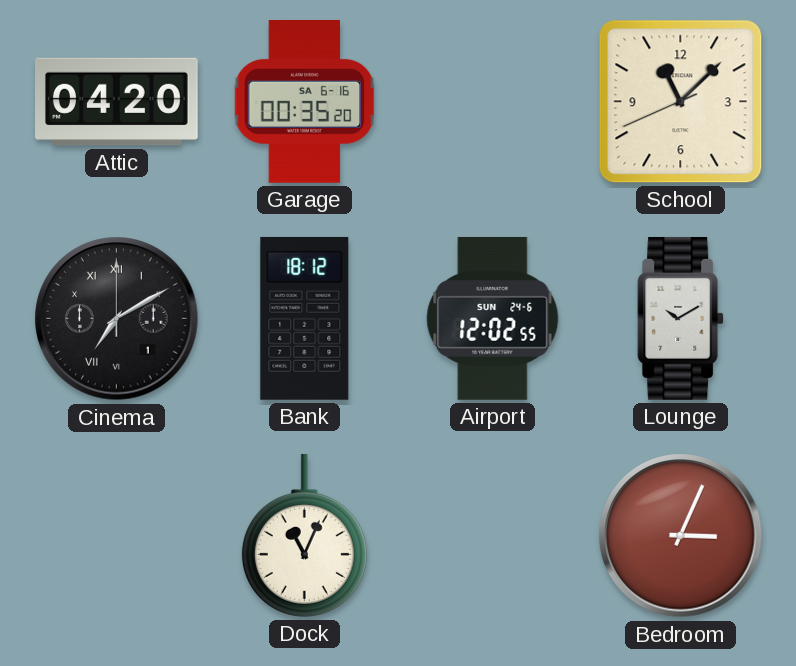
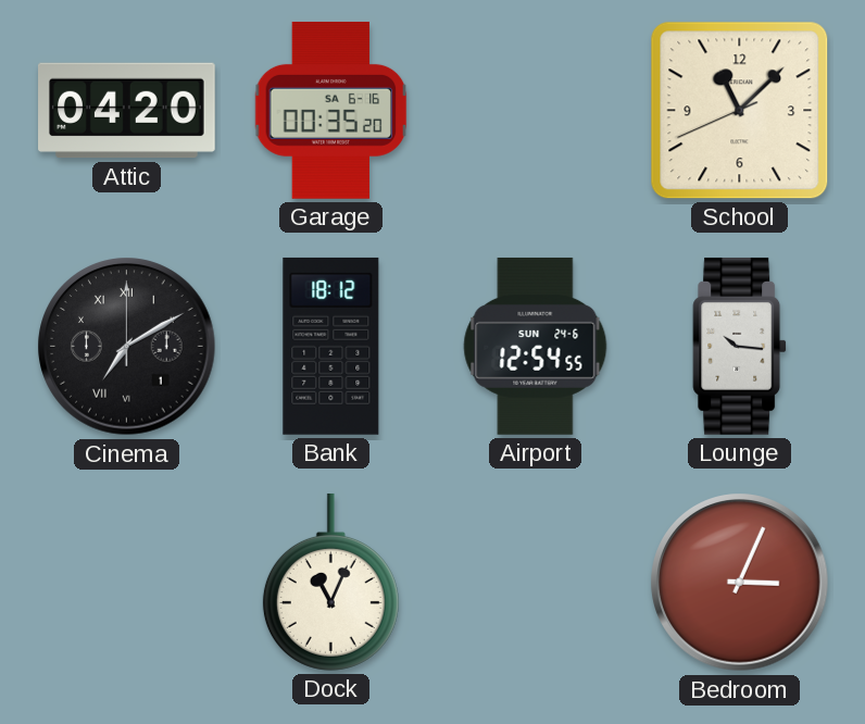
Airport: 12:02 -> 12:54
Lounge: 10:10 -> 10:16
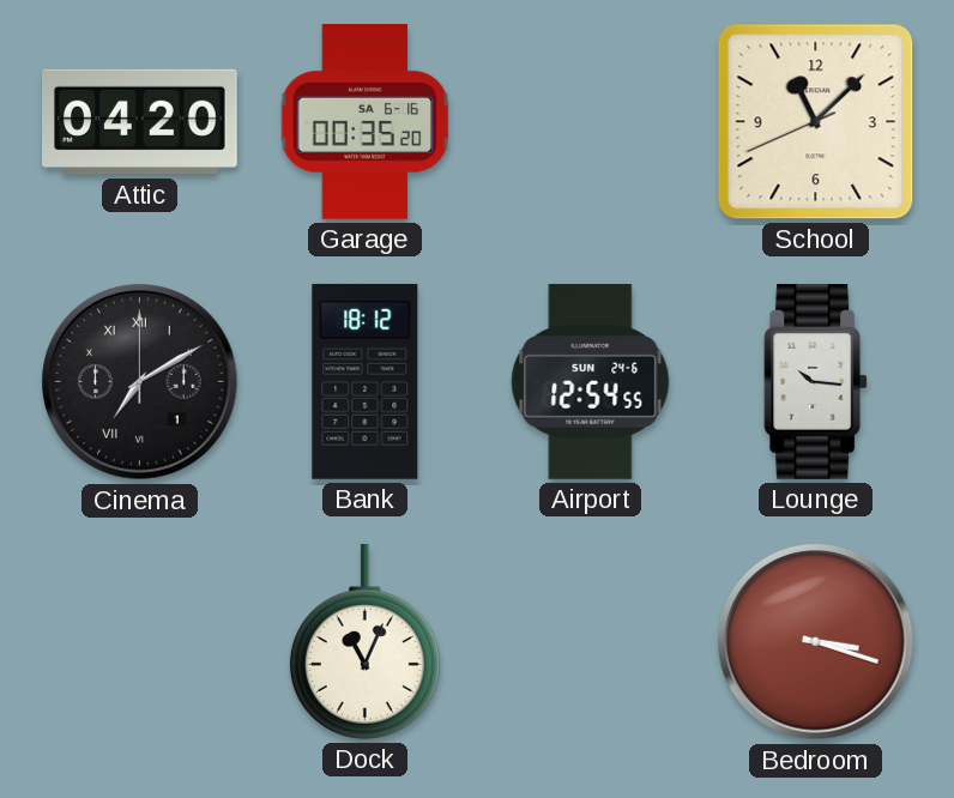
Bedroom: 3:04 -> 3:18
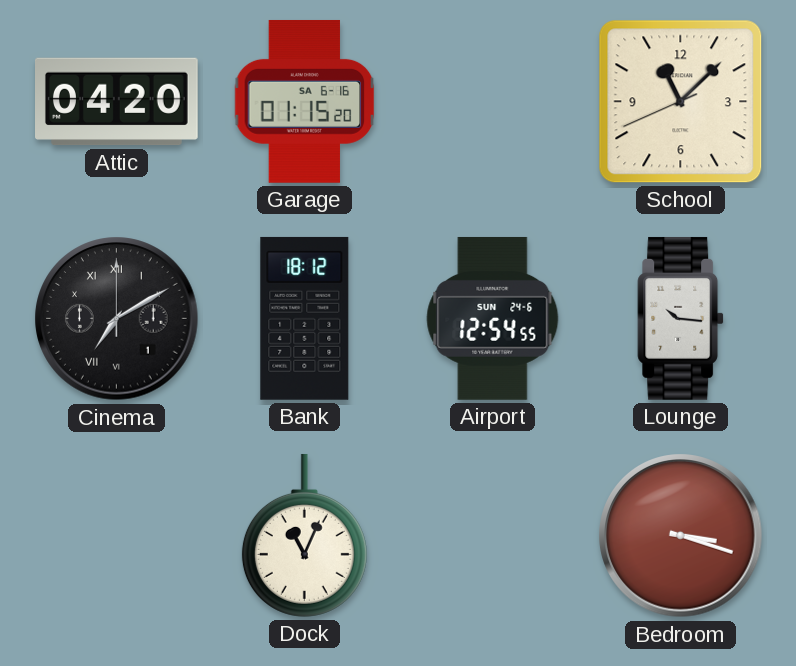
Garage: 00:35 -> 01:15
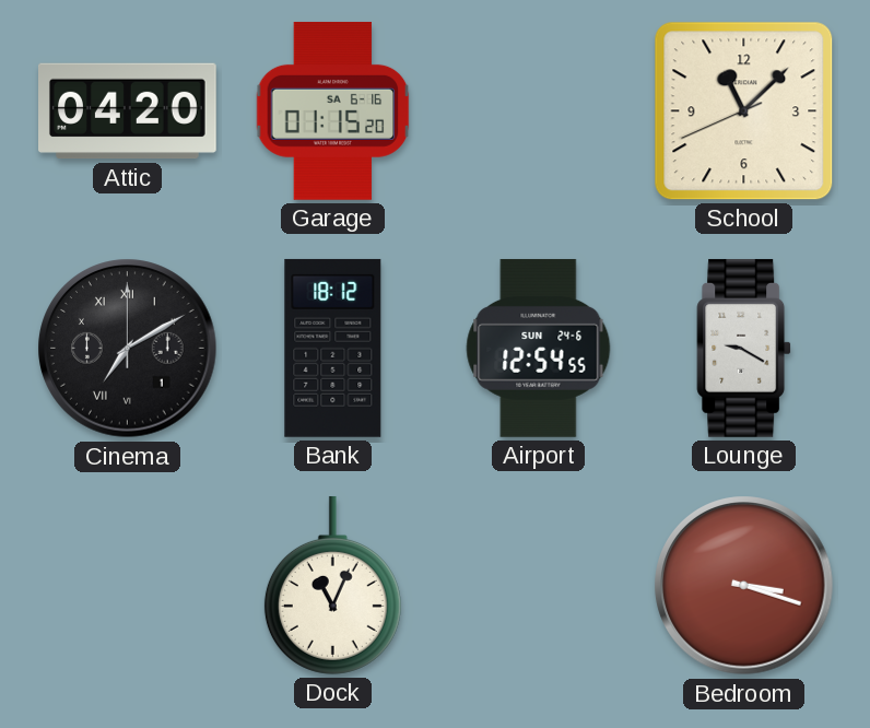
Lounge: 10:16 -> 9:20
